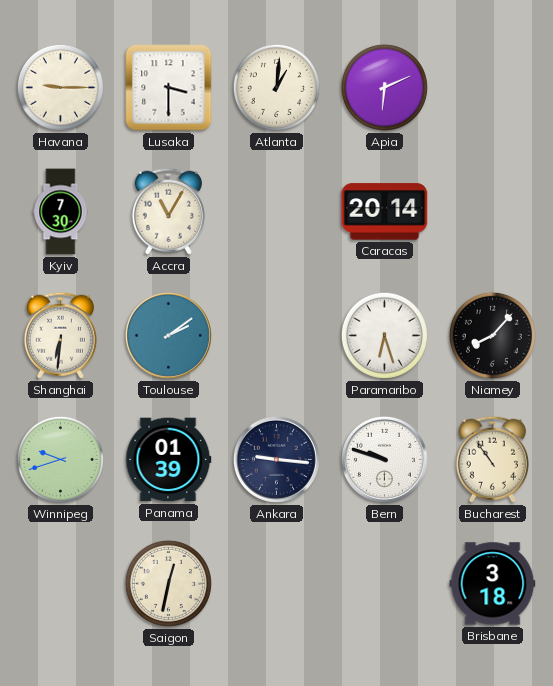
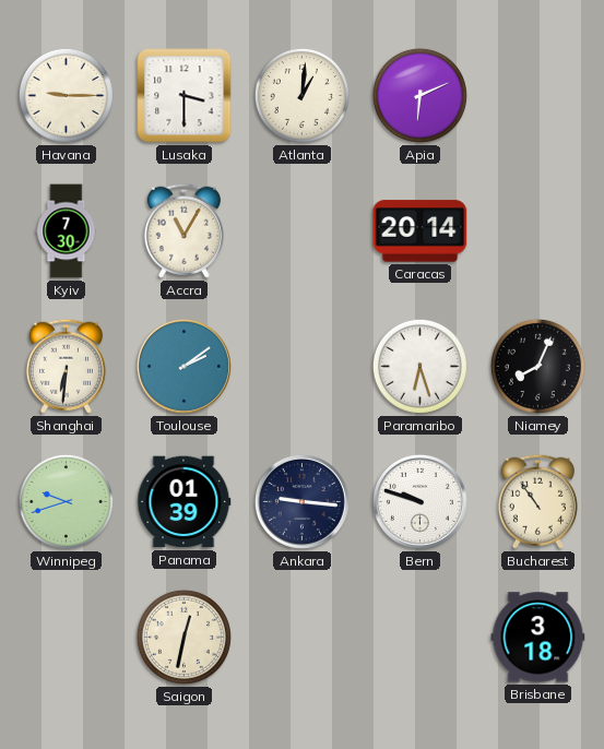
Niamey: 8:07 -> 8:04
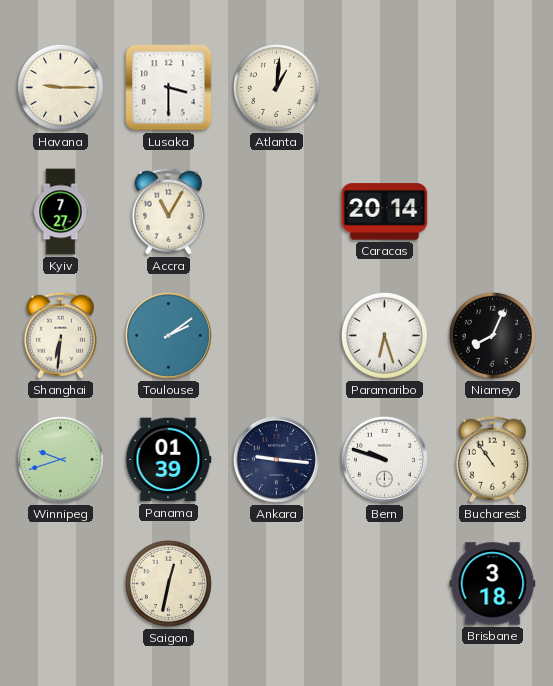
Apia: 6:11 -> none
Kyiv: 7:30 -> 7:27
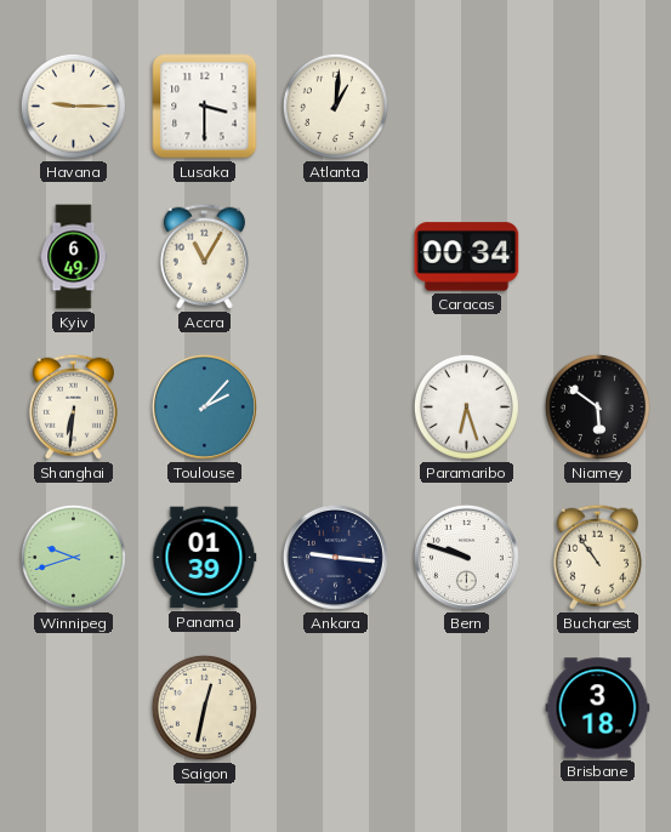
Kyiv: 7:27 -> 6:49
Caracas: 20:14 -> 00:34
Toulouse: 2:09 -> 2:07
Niamey: 8:04 -> 5:51
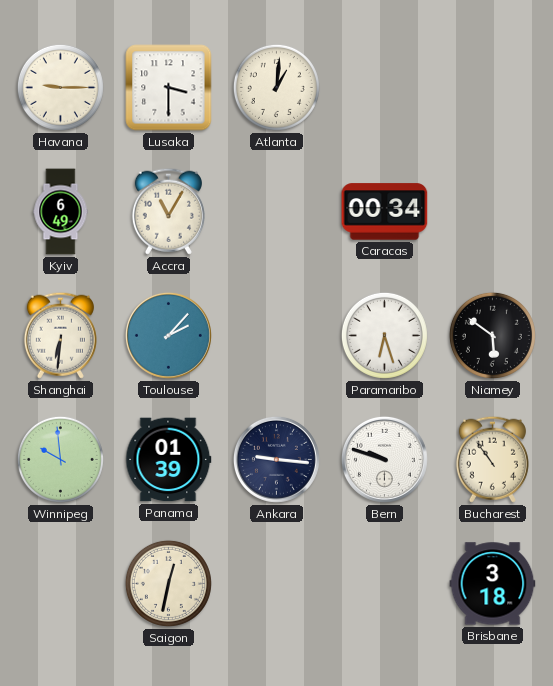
Winnipeg: 9:42 -> 9:59
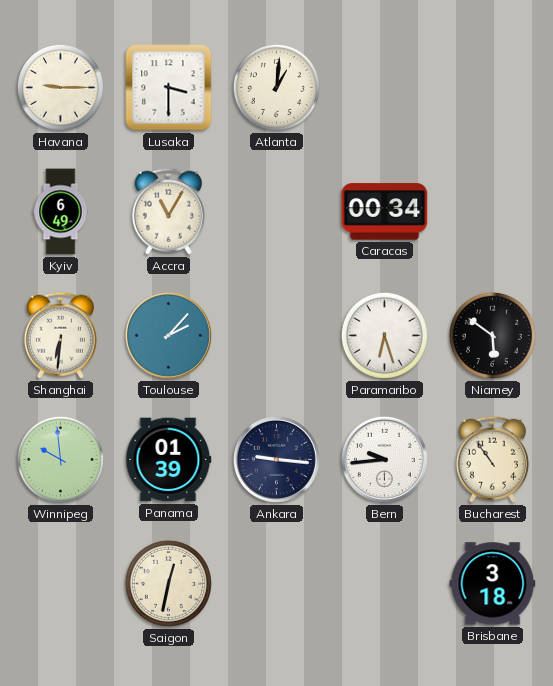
Bern: 9:48 -> 9:44
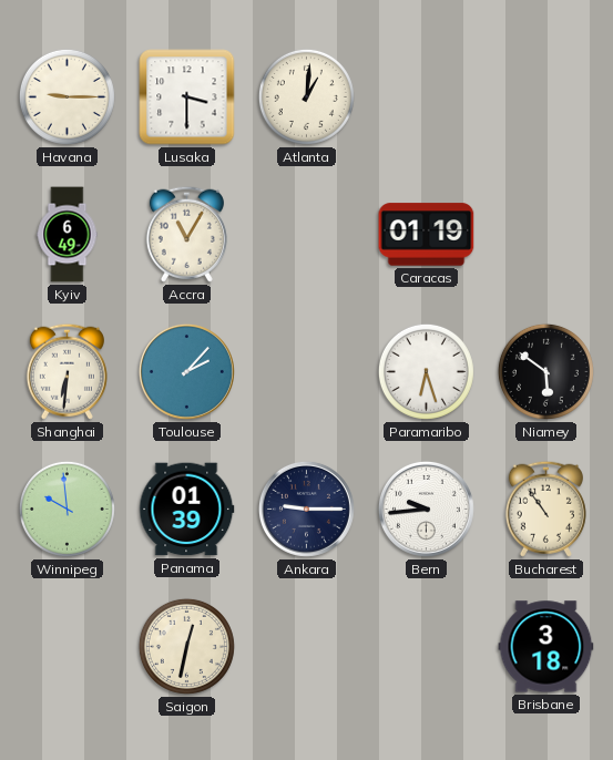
Caracas: 00:34 -> 01:19
Ankara: 9:16 -> 9:15
